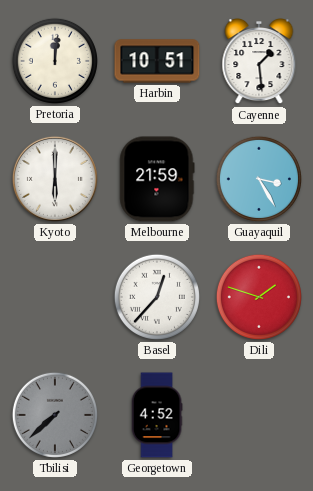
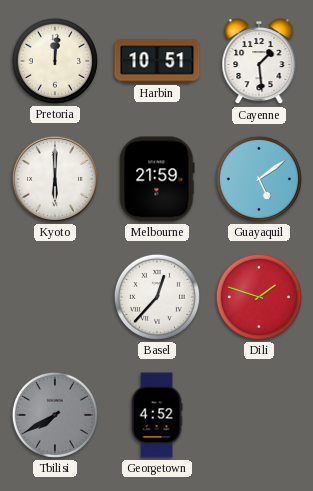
Guayaquil: 3:25 -> 5:09
Tbilisi: 7:38 -> 7:40
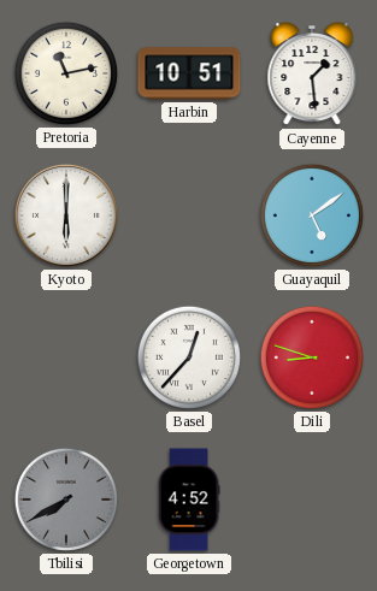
Pretoria: 12:01 -> 11:13
Melbourne: 21:59 -> none
Dili: 1:48 -> 8:48
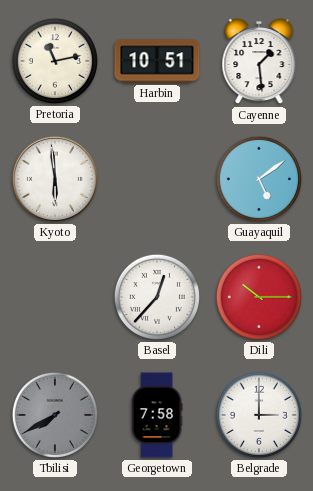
Kyoto: 6:00 -> 5:59
Dili: 8:48 -> 10:15
Georgetown: 4:52 -> 7:58
Belgrade: none -> 3:00
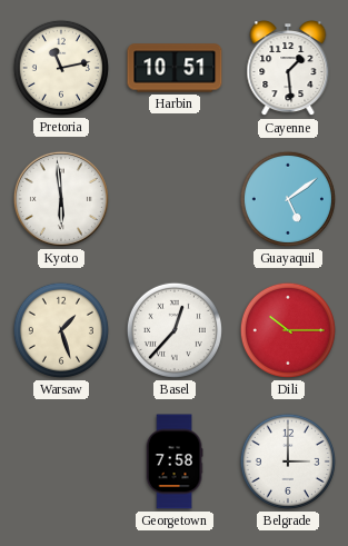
Warsaw: none -> 1:27
Tbilisi: 7:40 -> none
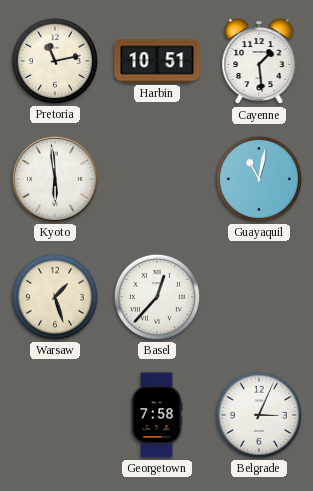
Guayaquil: 5:09 -> 11:02
Dili: 10:15 -> none
Belgrade: 3:00 -> 3:04
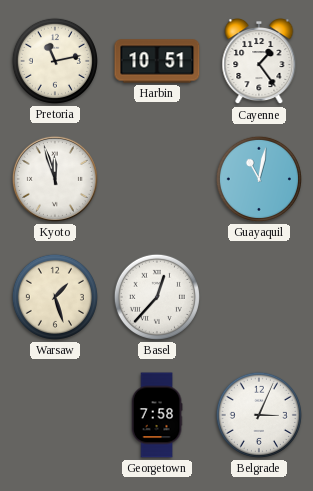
Cayenne: 1:29 -> 1:24
Kyoto: 5:59 -> 11:57
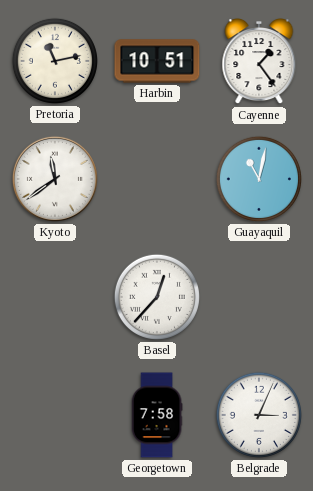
Kyoto: 11:57 -> 11:39
Warsaw: 1:27 -> none
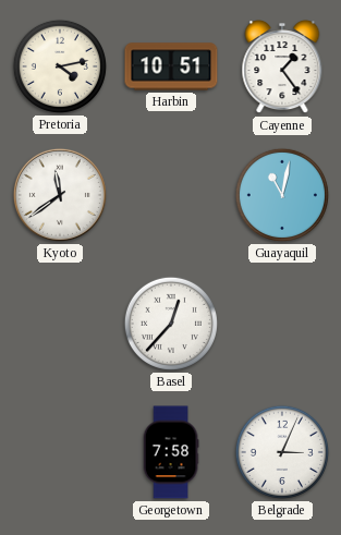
Pretoria: 11:13 -> 4:13
